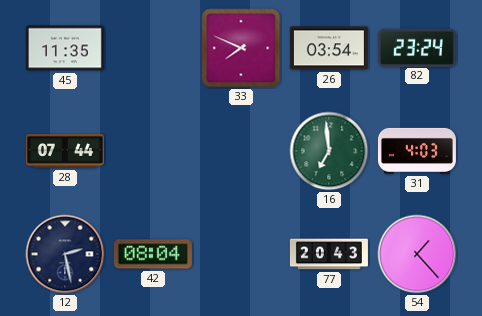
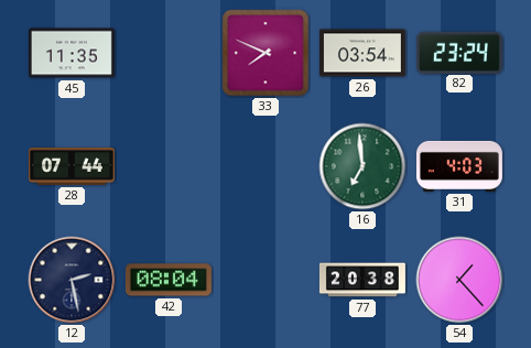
77: 20:43 -> 20:38
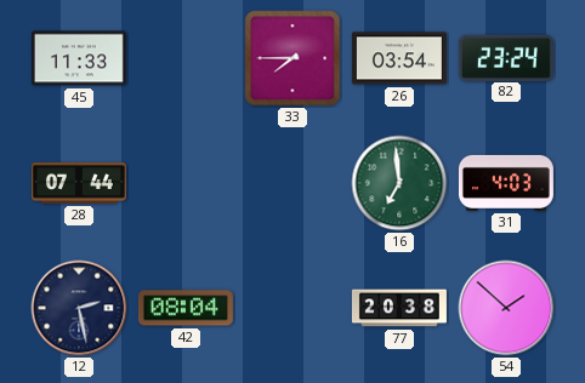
45: 11:35 -> 11:33
33: 7:49 -> 7:45
54: 1:23 -> 1:52
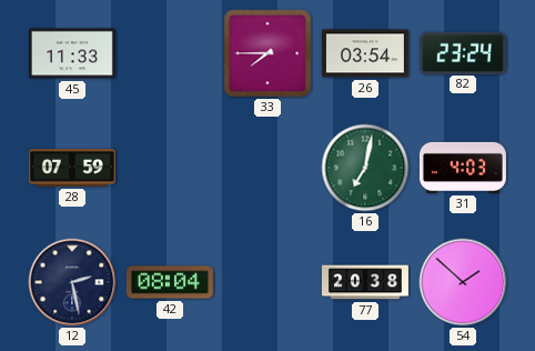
28: 07:44 -> 07:59
16: 6:59 -> 7:02
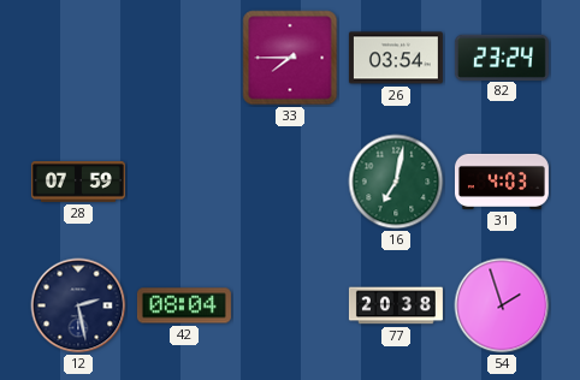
45: 11:33 -> none
54: 1:52 -> 1:57
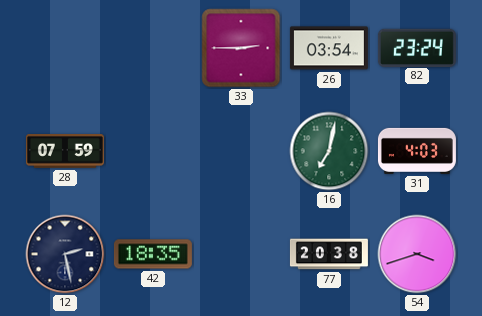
33: 7:45 -> 2:45
42: 08:04 -> 18:35
54: 1:57 -> 3:42
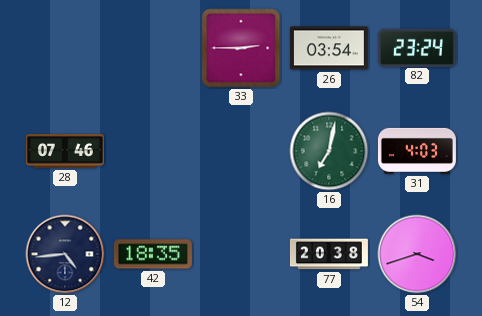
28: 07:59 -> 07:46
12: 2:28 -> 4:44
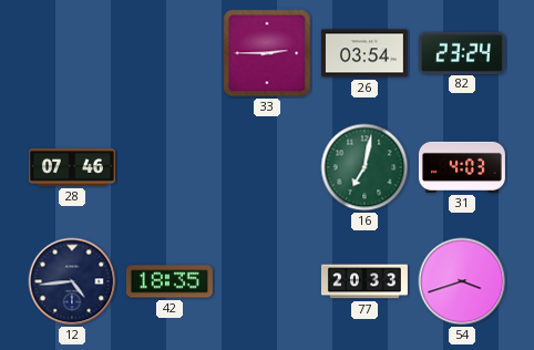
77: 20:38 -> 20:33
